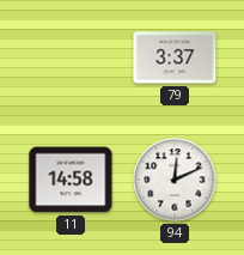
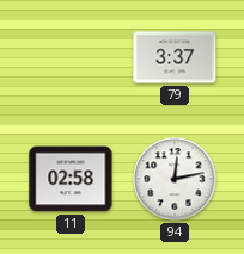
11: 14:58 -> 02:58
94: 12:11 -> 12:13
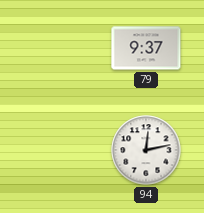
79: 3:37 -> 9:37
11: 02:58 -> none
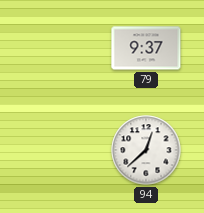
94: 12:13 -> 12:38
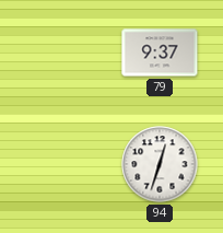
94: 12:38 -> 12:33
